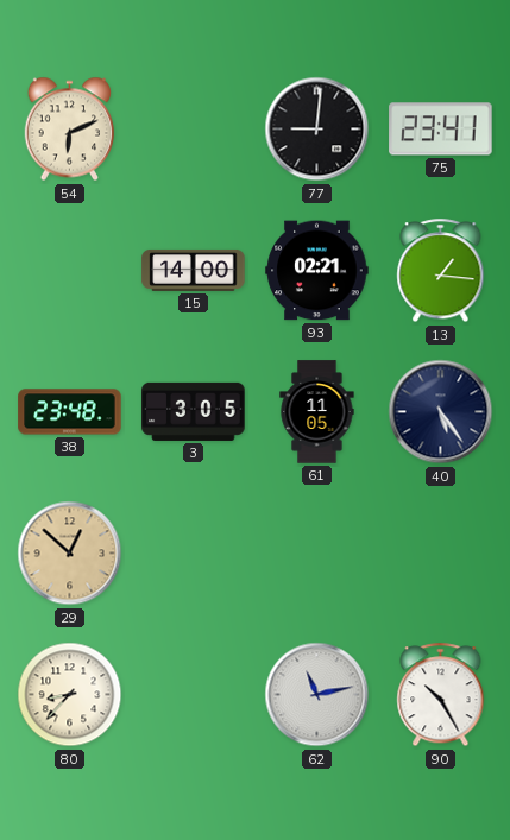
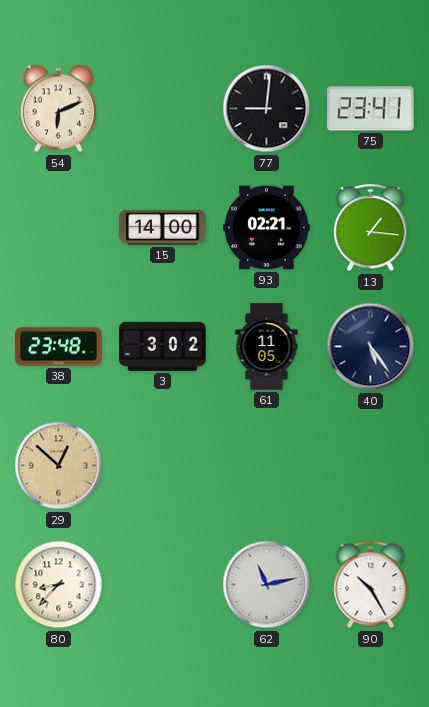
3: 3:05 -> 3:02
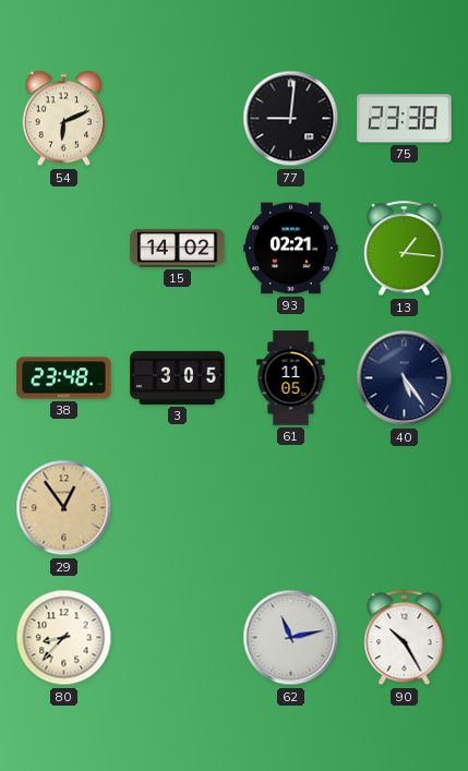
75: 23:41 -> 23:38
15: 14:00 -> 14:02
3: 3:02 -> 3:05
29: 12:52 -> 12:54
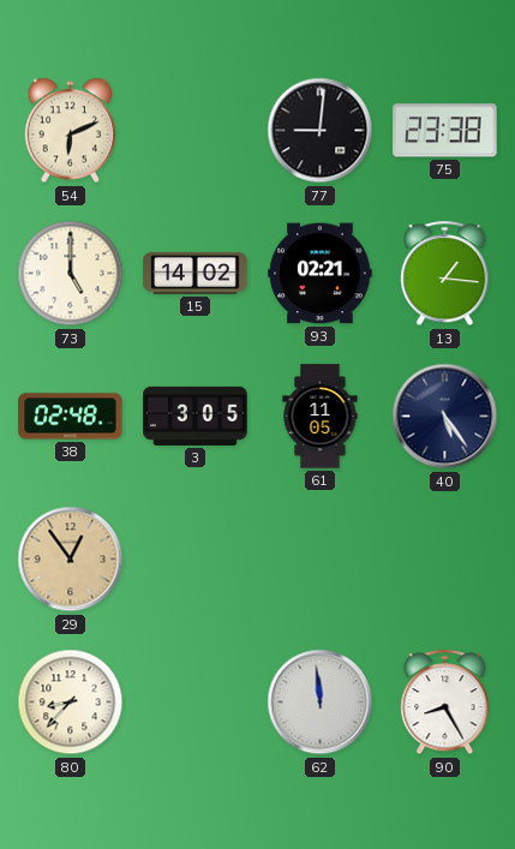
73: none -> 5:00
38: 23:48 -> 02:48
62: 11:13 -> 11:59
90: 10:25 -> 8:25
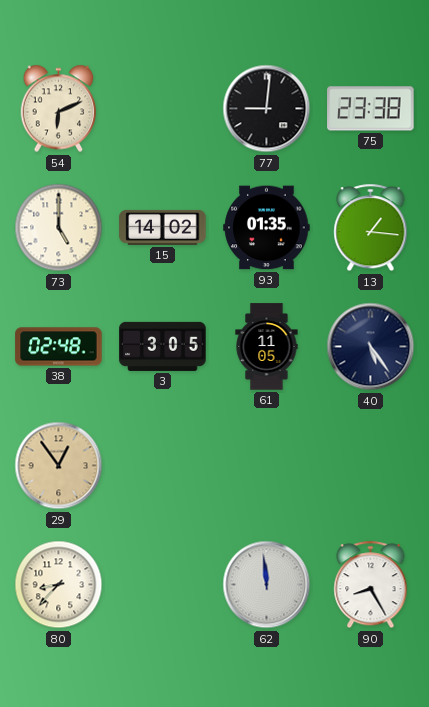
93: 02:21 -> 01:35
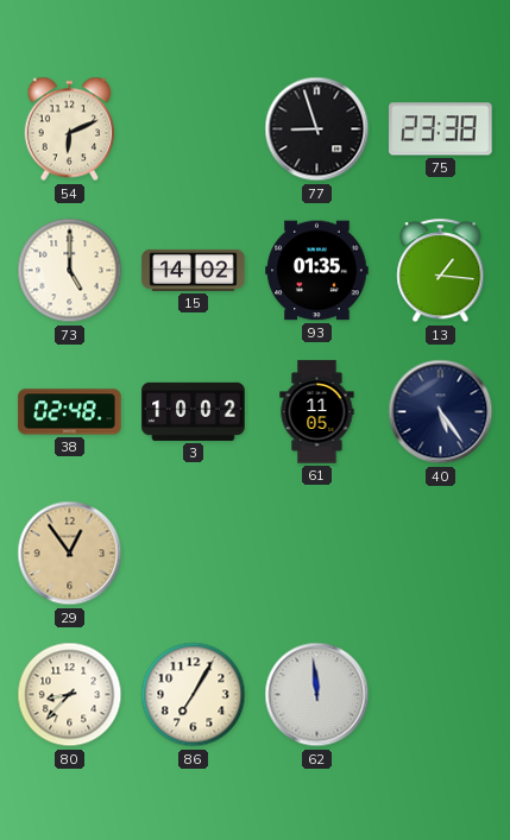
77: 9:01 -> 8:57
3: 3:05 -> 10:02
86: none -> 7:05
90: 8:25 -> none
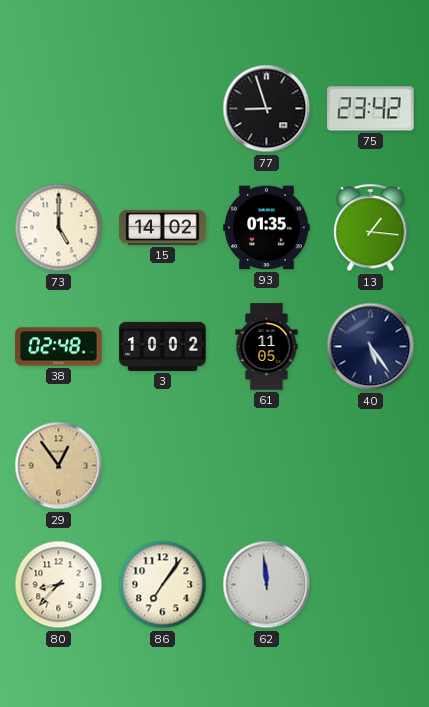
54: 6:11 -> none
75: 23:38 -> 23:42
86: 7:05 -> 7:06
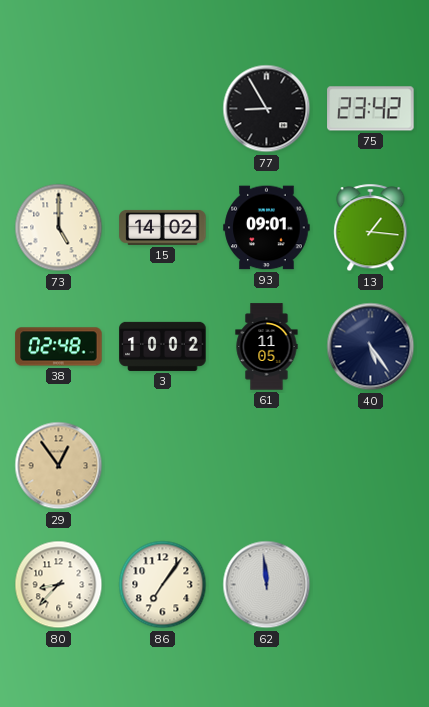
77: 8:57 -> 8:55
93: 01:35 -> 09:01
